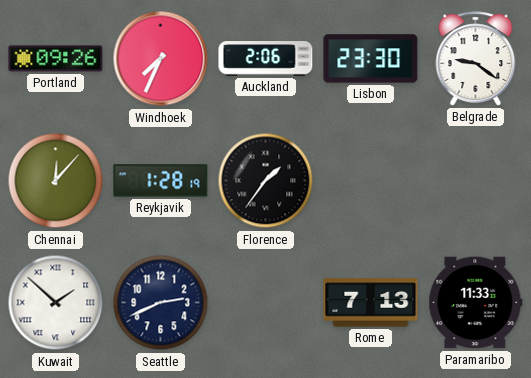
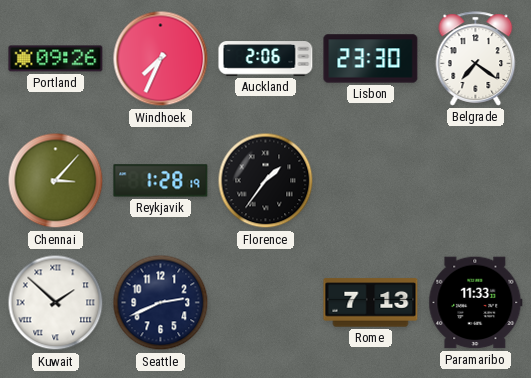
Belgrade: 9:21 -> 7:21
Chennai: 12:07 -> 3:07
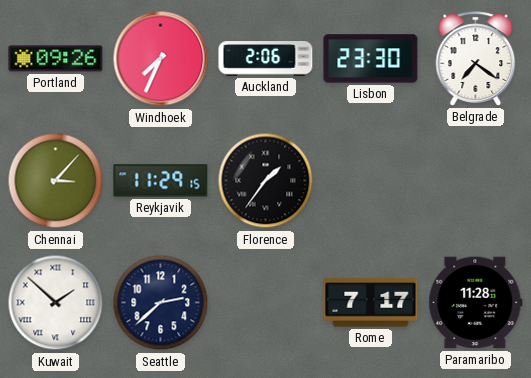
Reykjavik: 1:28 -> 11:29
Seattle: 2:41 -> 2:38
Rome: 7:13 -> 7:17
Paramaribo: 11:33 -> 11:28
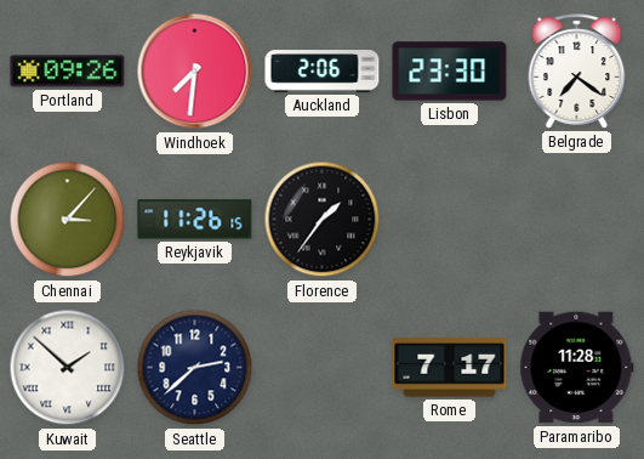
Windhoek: 7:34 -> 7:31
Reykjavik: 11:29 -> 11:26
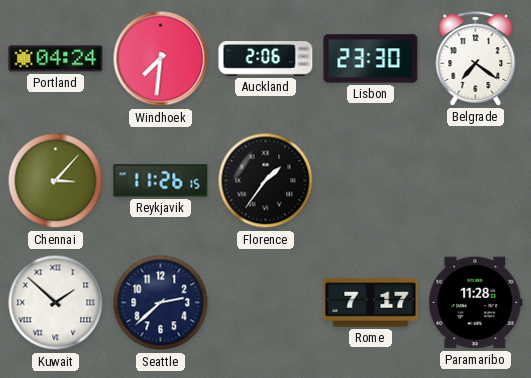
Portland: 09:26 -> 04:24
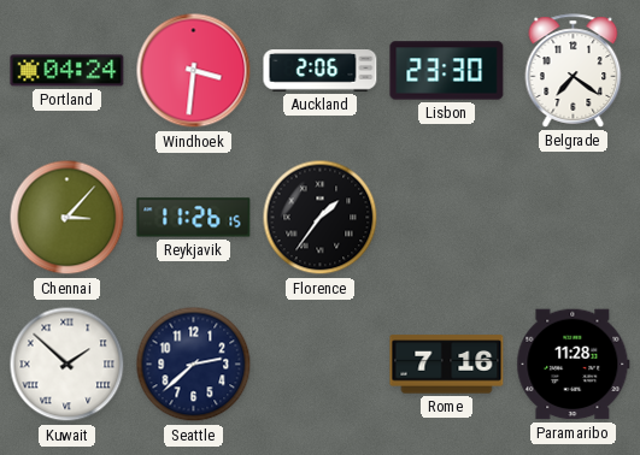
Windhoek: 7:31 -> 3:31
Rome: 7:17 -> 7:16
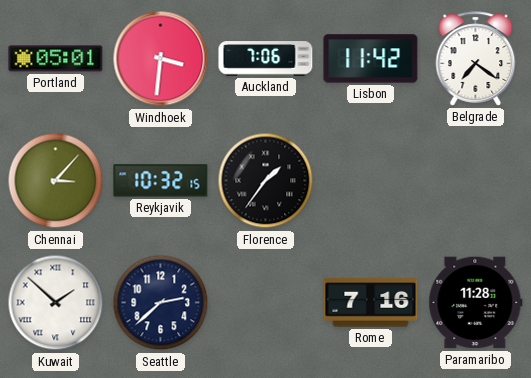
Portland: 04:24 -> 05:01
Auckland: 2:06 -> 7:06
Lisbon: 23:30 -> 11:42
Reykjavik: 11:26 -> 10:32
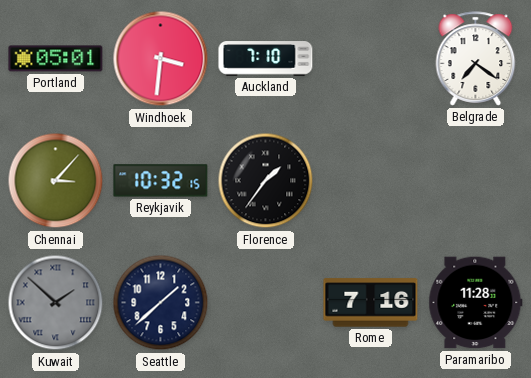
Auckland: 7:06 -> 7:10
Lisbon: 11:42 -> none
Kuwait dial: white -> grey
Seattle: 2:38 -> 1:38
